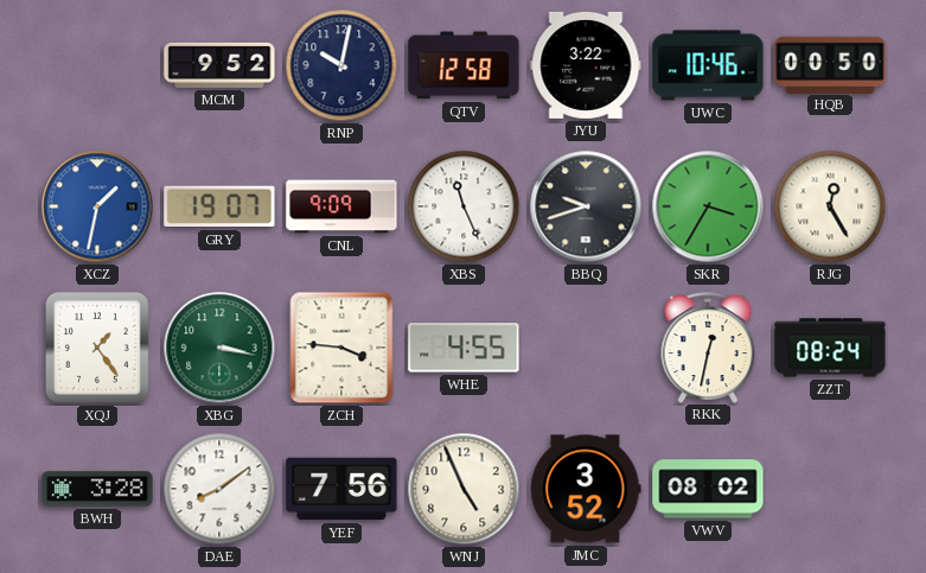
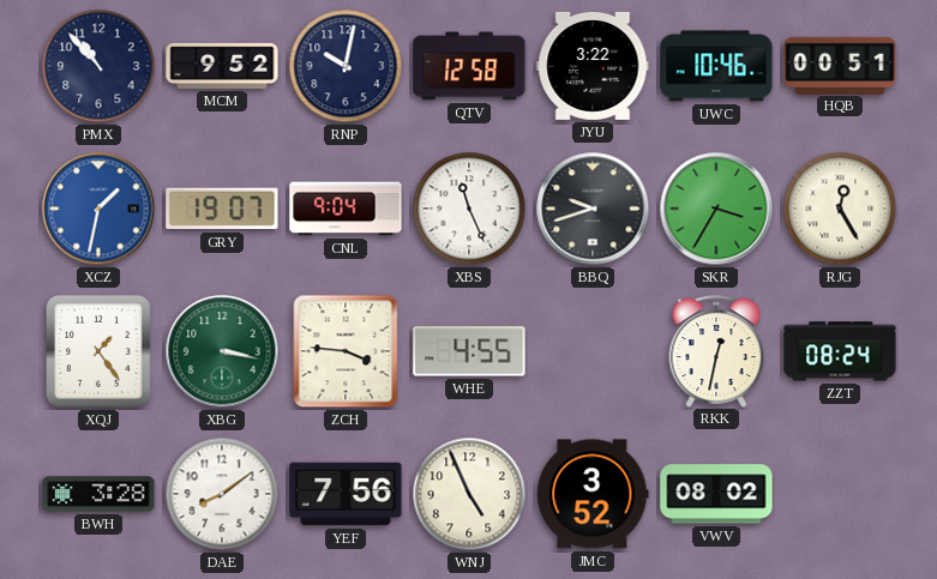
PMX: none -> 10:53
HQB: 00:50 -> 00:51
CNL: 9:09 -> 9:04
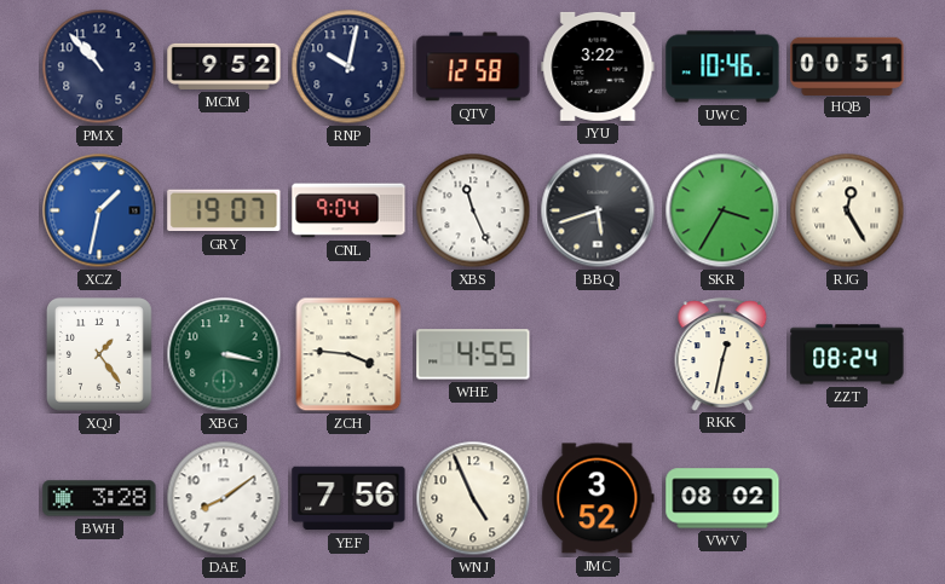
BBQ: 9:42 -> 5:42
